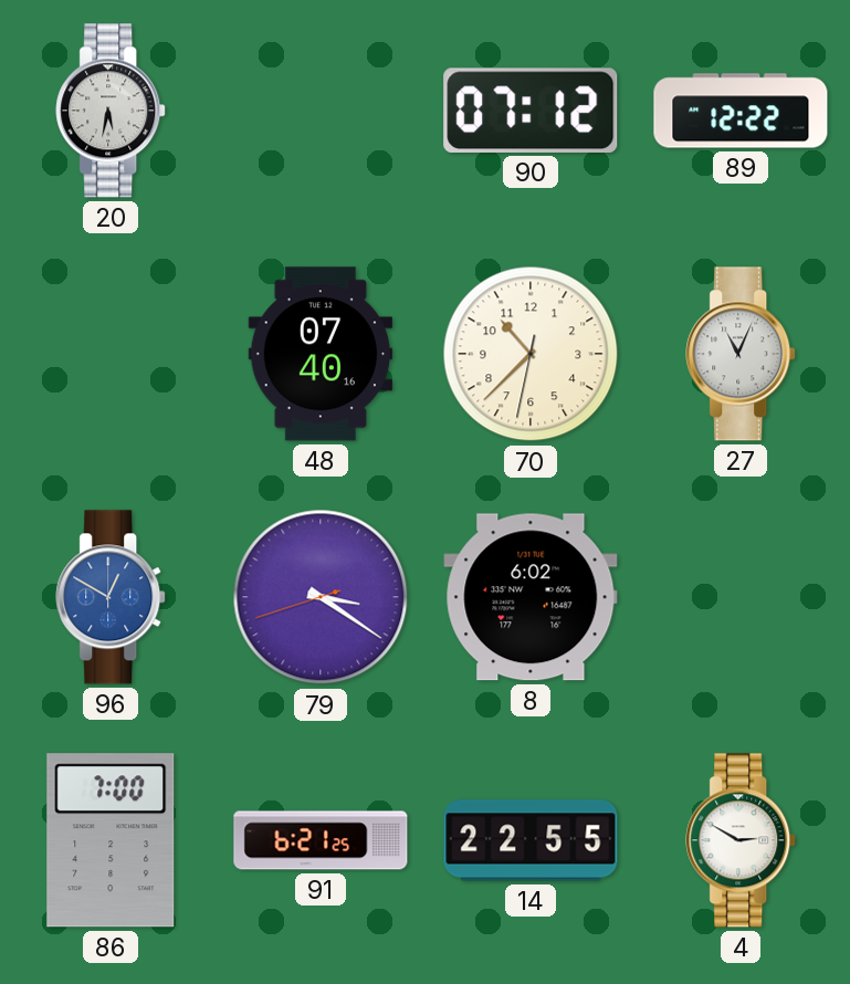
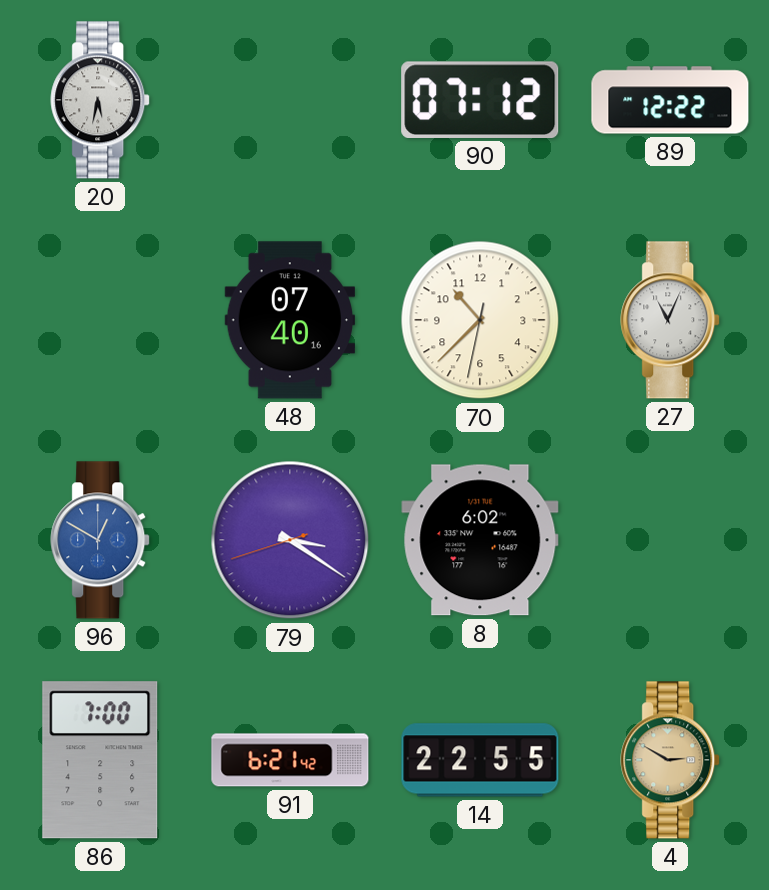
91: 6:21:25 -> 6:21:42
4 dial: white -> champagne
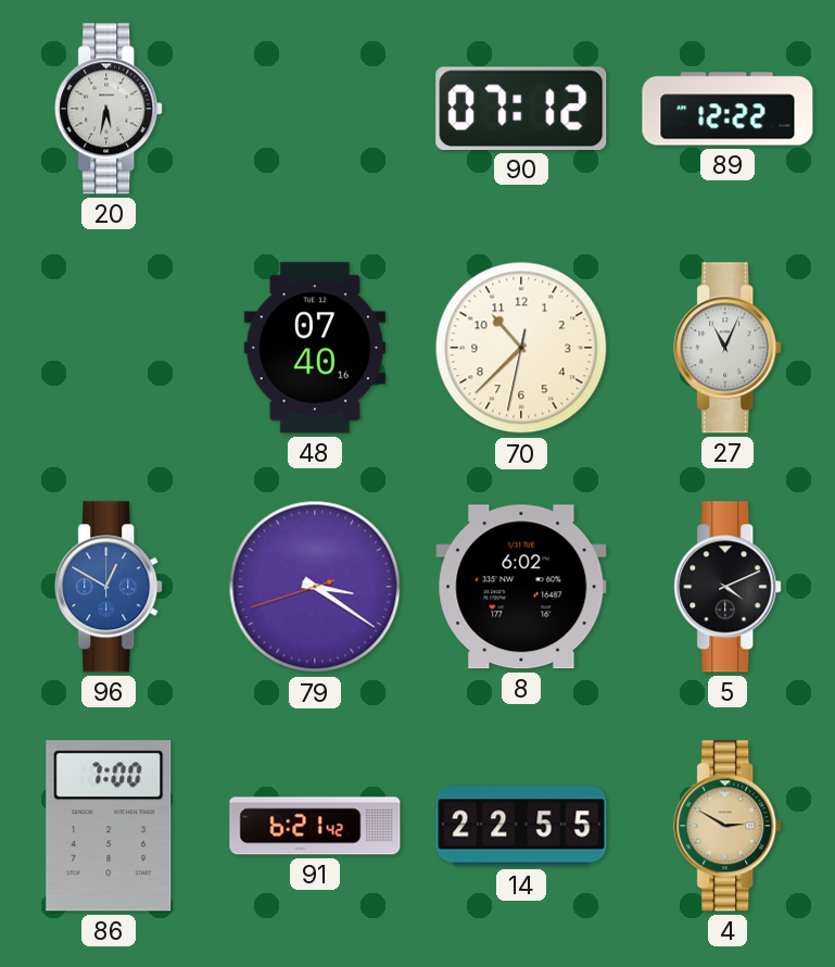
5: none -> 4:11
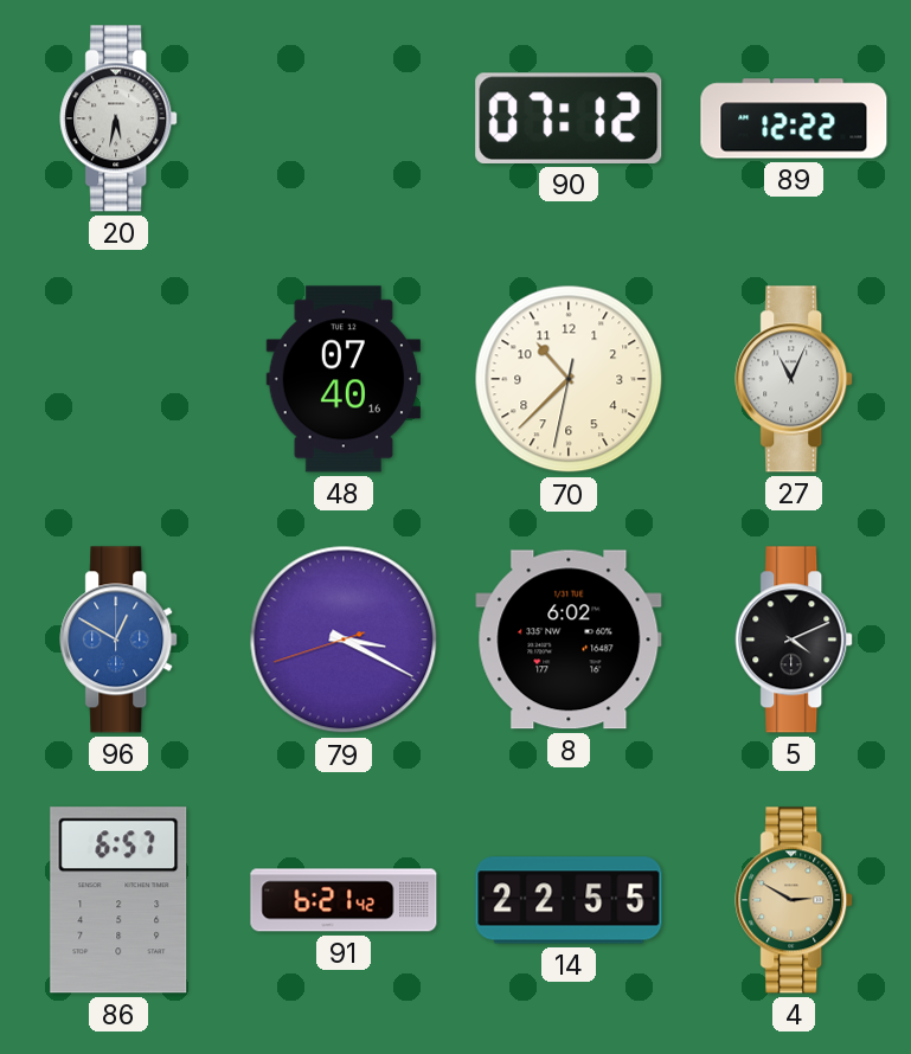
79: 3:20 -> 3:19
86: 7:00 -> 6:57
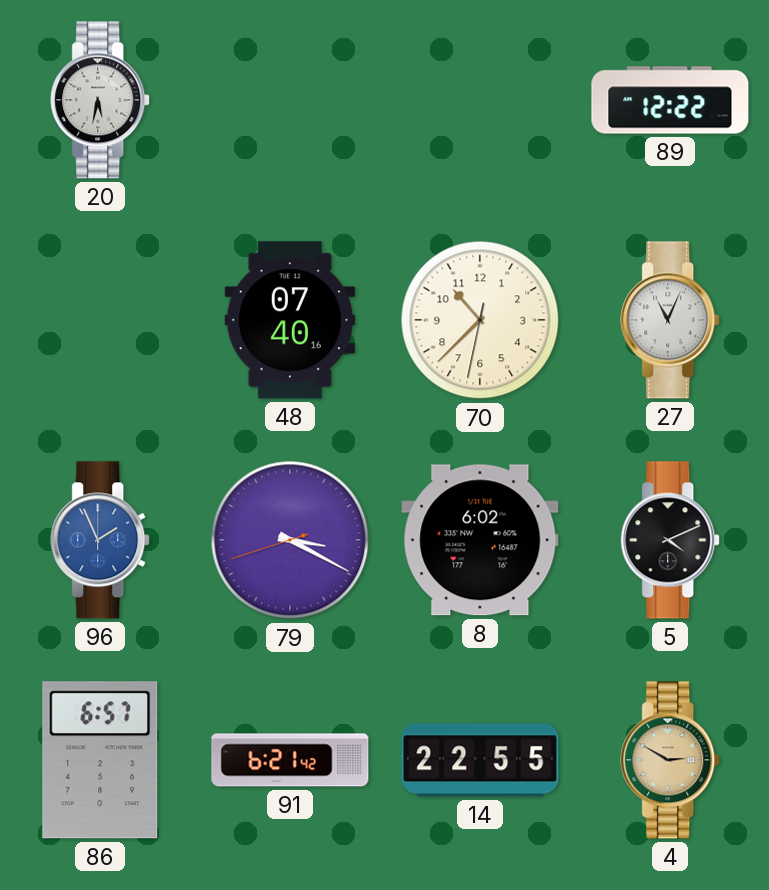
90: 07:12 -> none
96: 12:50 -> 1:56
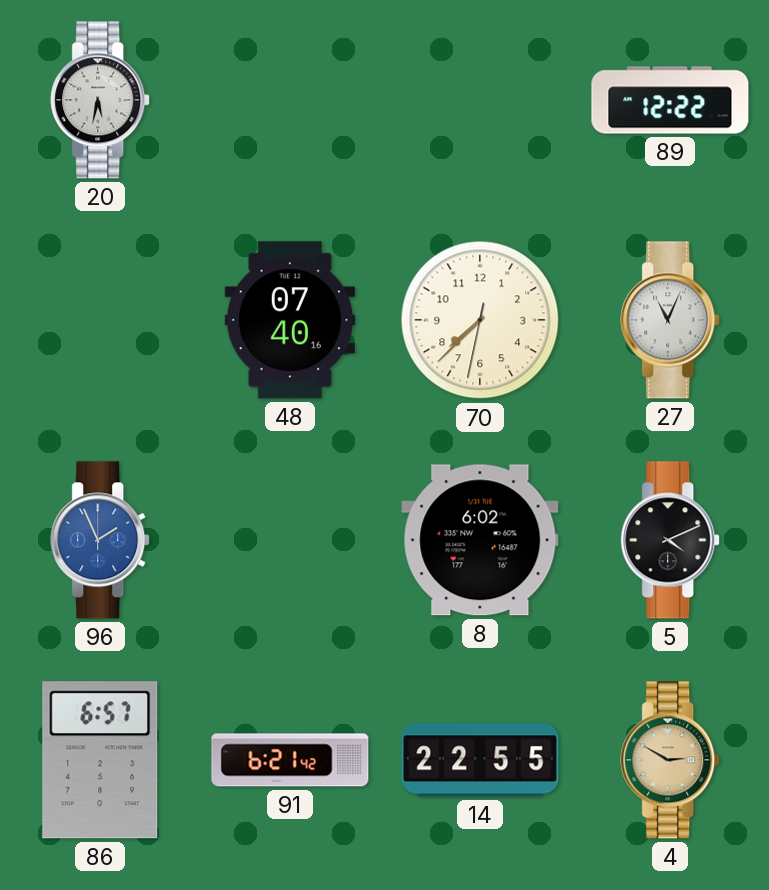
70: 10:37 -> 7:37
79: 3:19 -> none
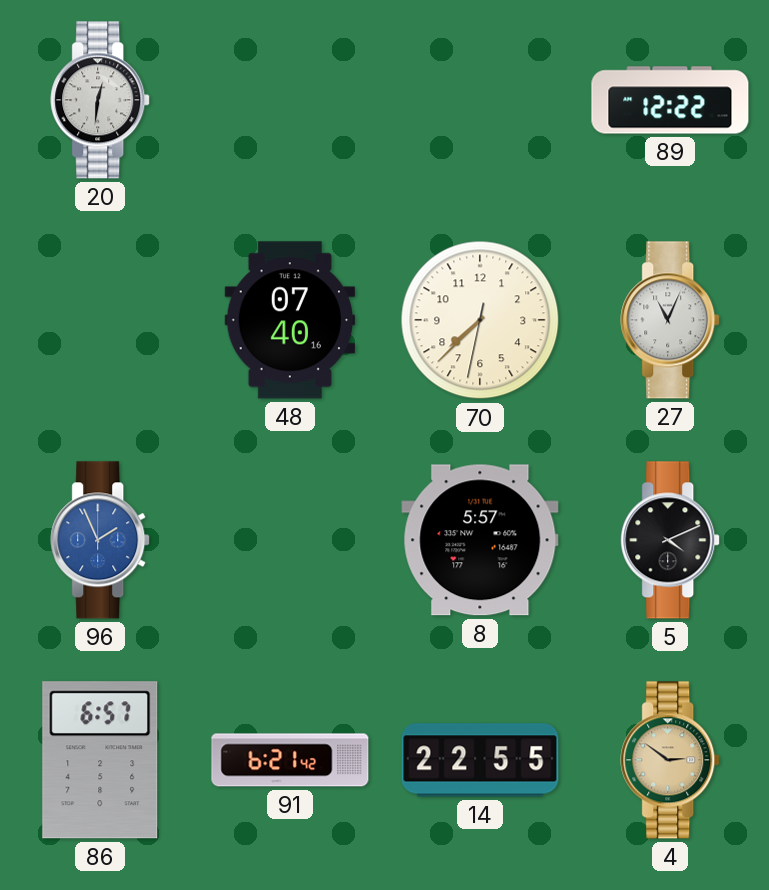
20: 5:32 -> 12:31
8: 6:02 -> 5:57
4: 2:50 -> 2:51
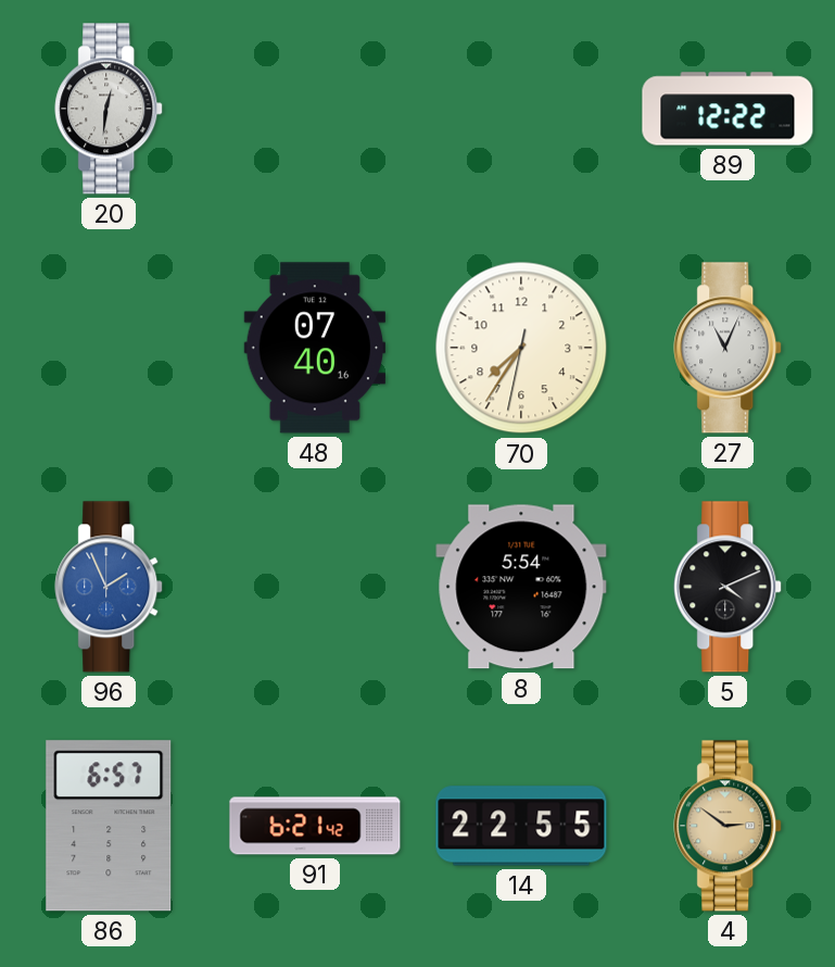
70: 7:37 -> 7:35
8: 5:57 -> 5:54
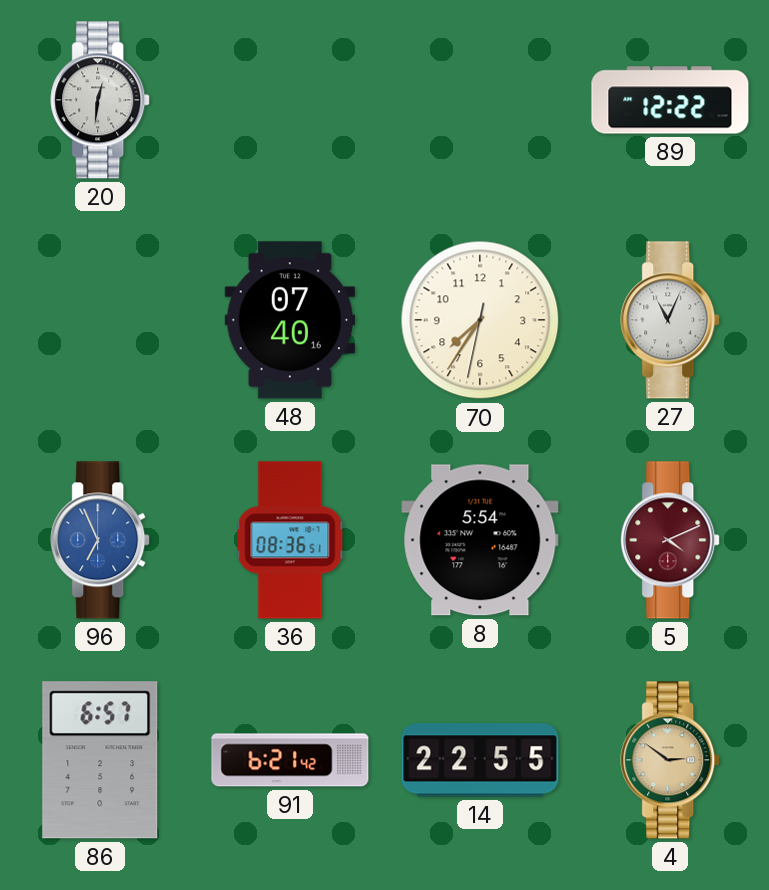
96: 1:56 -> 6:56
36: none -> 08:36
5 dial: black -> burgundy
